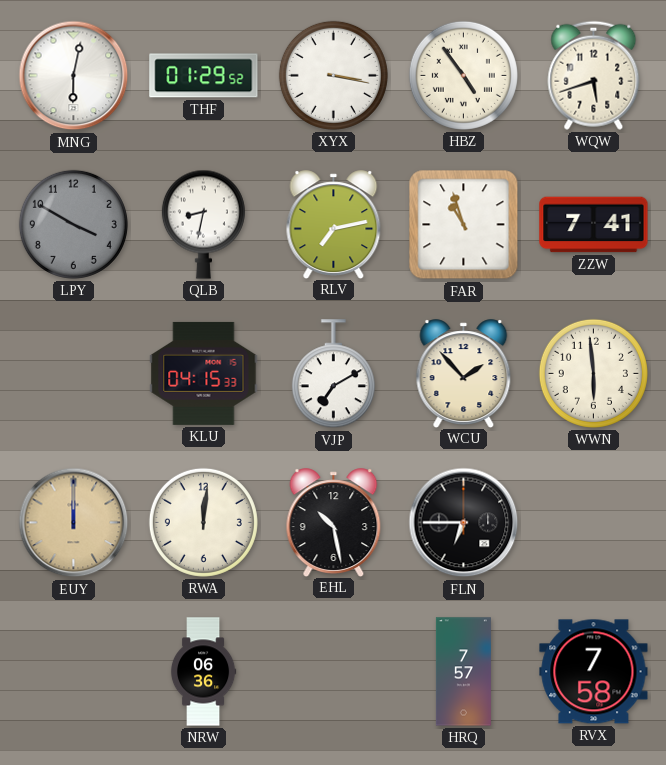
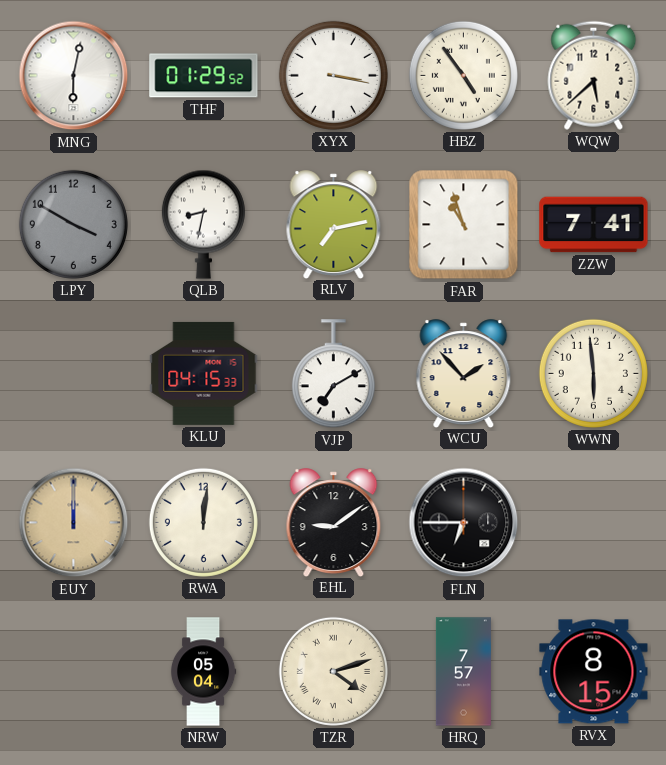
WQW: 5:42 -> 5:38
EHL: 10:28 -> 9:09
NRW: 06:36 -> 05:04
TZR: none -> 4:12
RVX: 7:58 -> 8:15
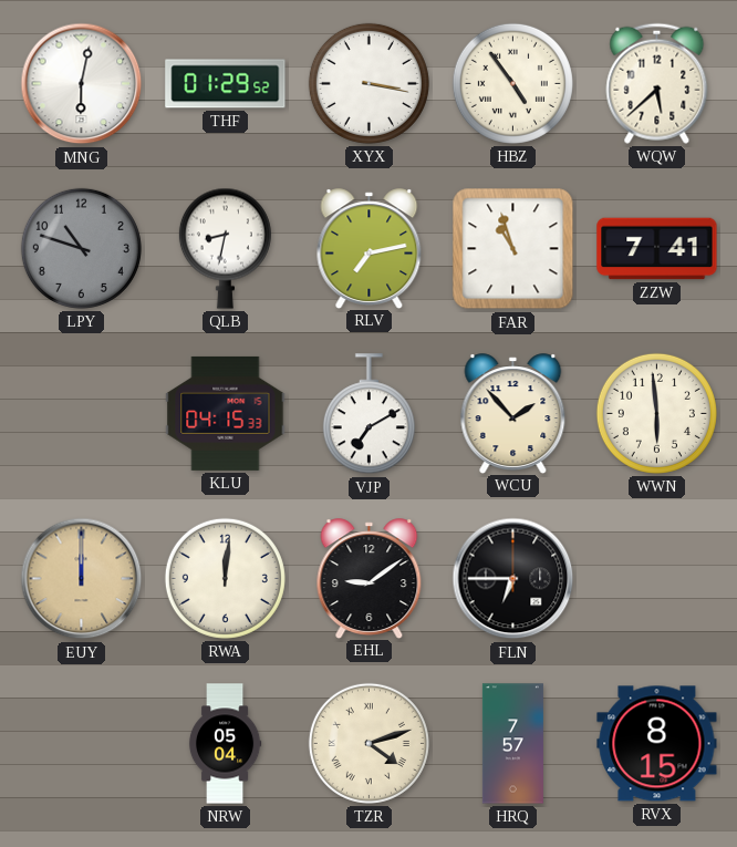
LPY: 3:50 -> 10:48
